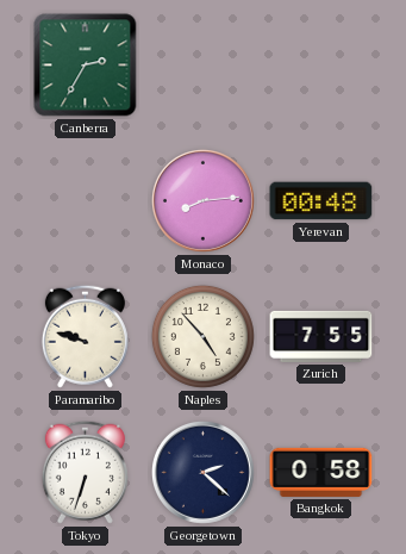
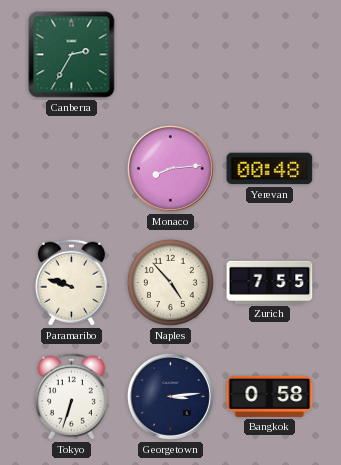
Georgetown: 2:22 -> 3:14
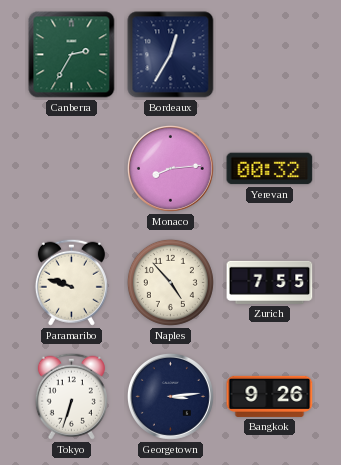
Bordeaux: none -> 12:35
Yerevan: 00:48 -> 00:32
Bangkok: 0:58 -> 9:26
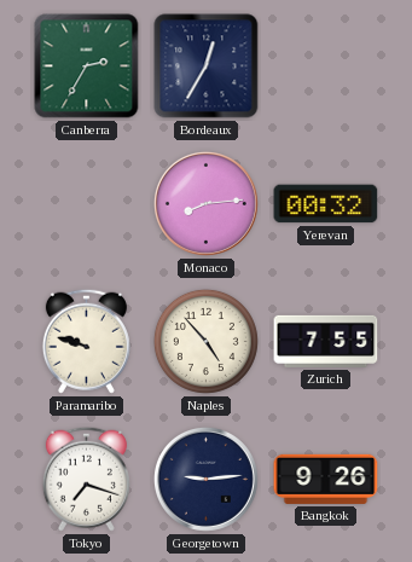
Tokyo: 6:33 -> 7:18
Georgetown: 3:14 -> 9:14
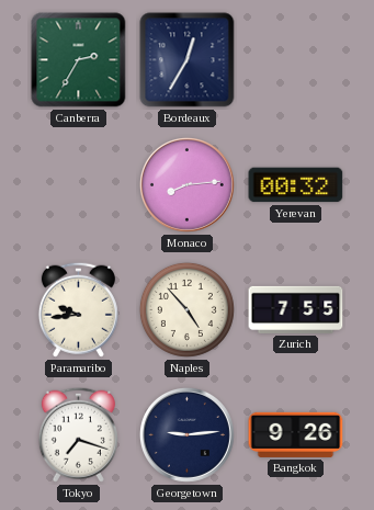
Paramaribo: 9:48 -> 9:44
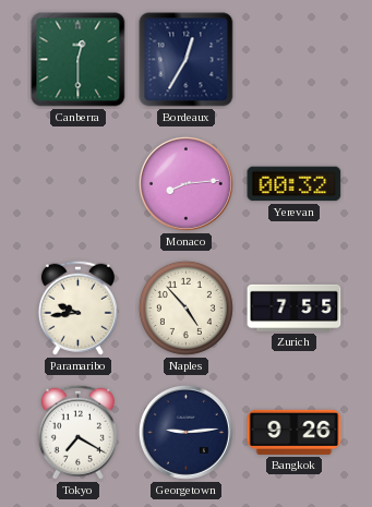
Canberra: 2:35 -> 12:30
Tokyo: 7:18 -> 7:20
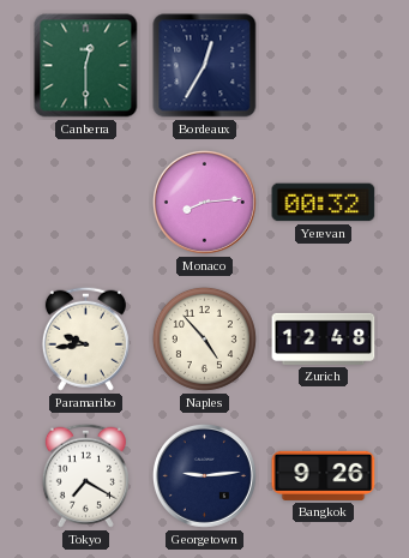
Zurich: 7:55 -> 12:48
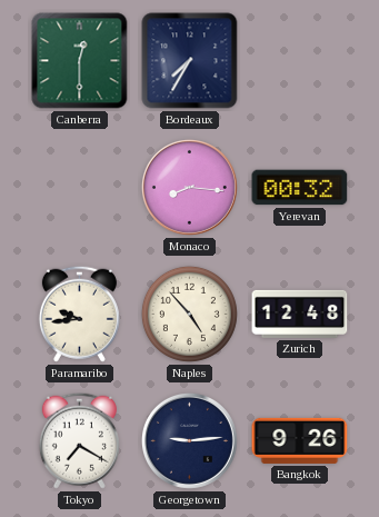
Bordeaux: 12:35 -> 7:35
Monaco: 8:14 -> 8:16
